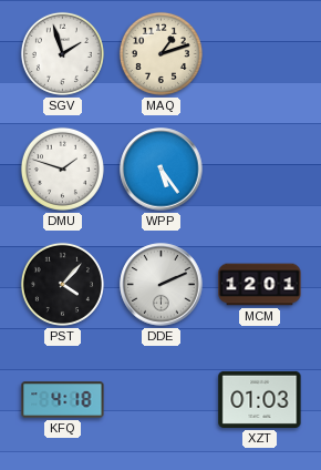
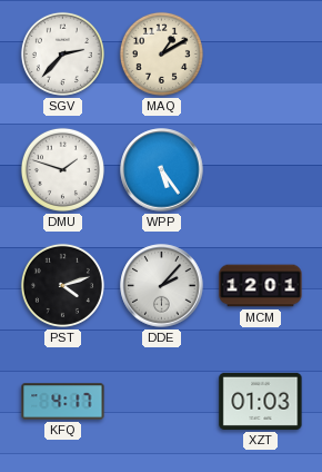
SGV: 1:57 -> 2:37
MAQ: 1:12 -> 1:10
PST: 4:07 -> 4:12
DDE: 2:11 -> 2:07
KFQ: 4:18 -> 4:17
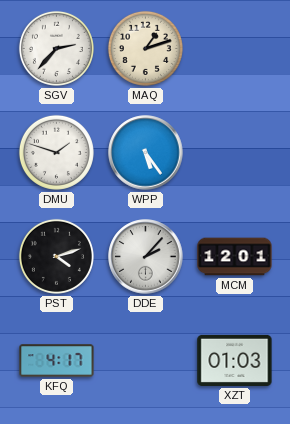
MAQ: 1:10 -> 1:12
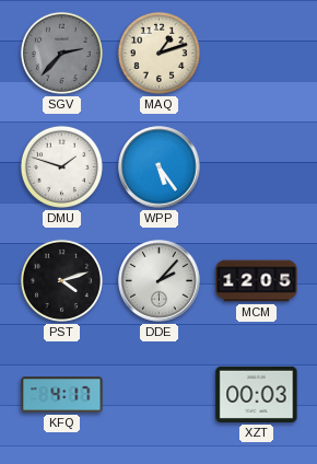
SGV dial: white -> grey
MCM: 12:01 -> 12:05
XZT: 01:03 -> 00:03
